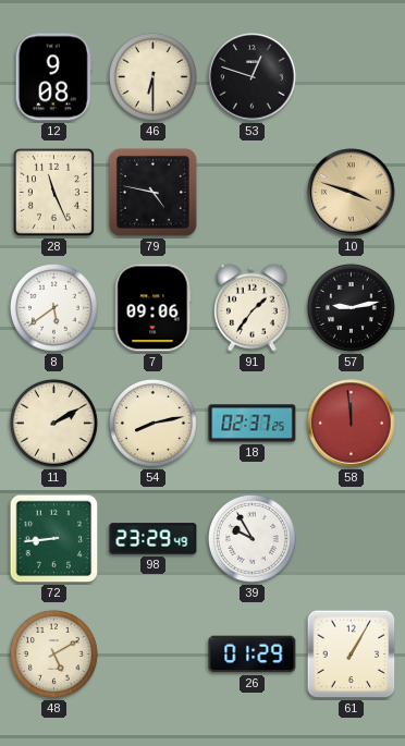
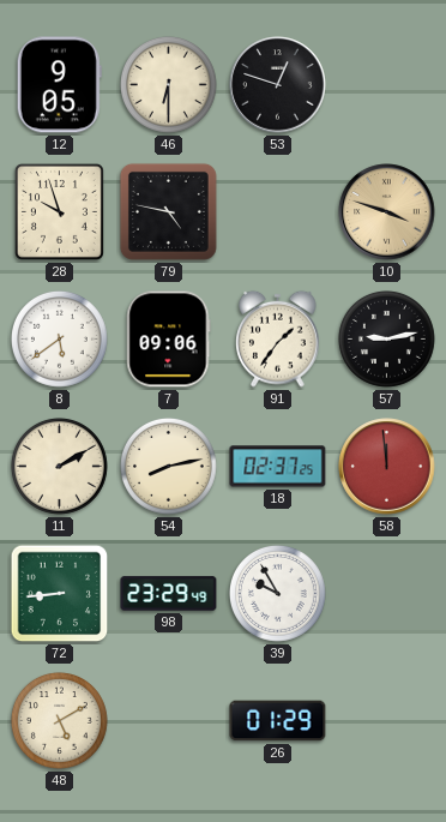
12: 9:08 -> 9:05
28: 11:26 -> 9:57
61: 1:05 -> none
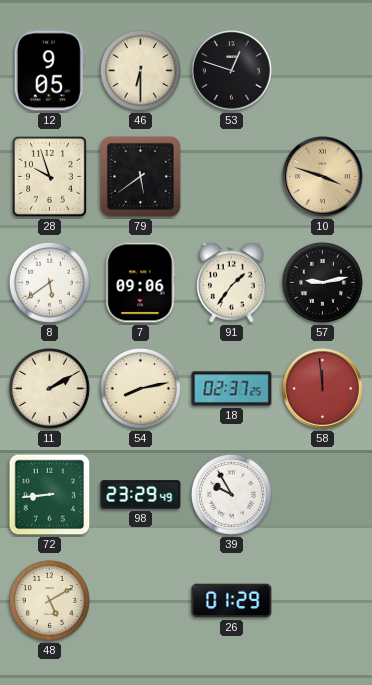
79: 4:47 -> 5:39
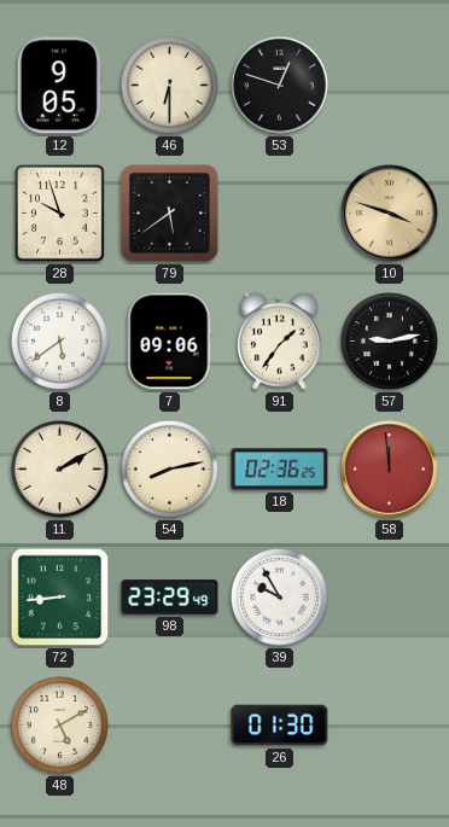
18: 02:37 -> 02:36
26: 01:29 -> 01:30
